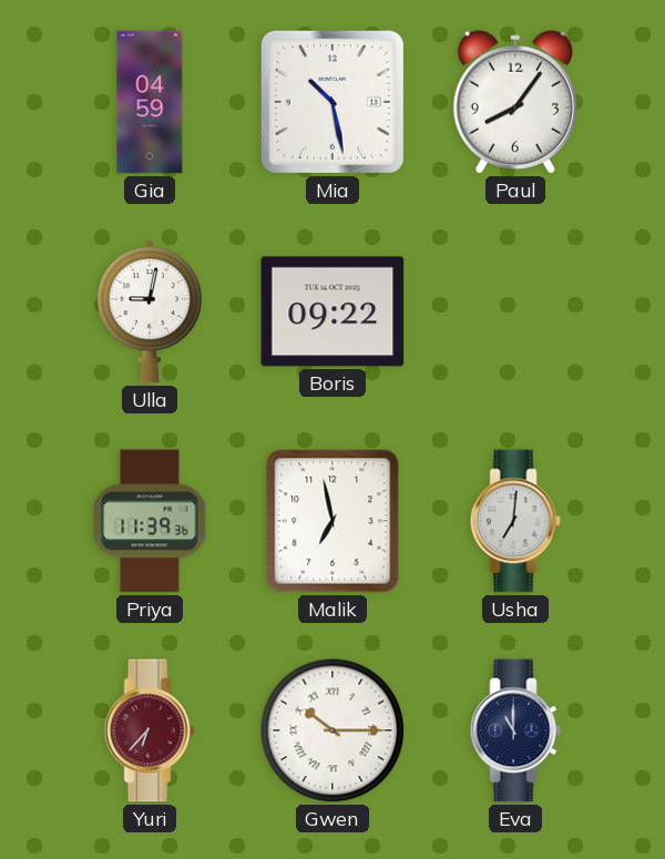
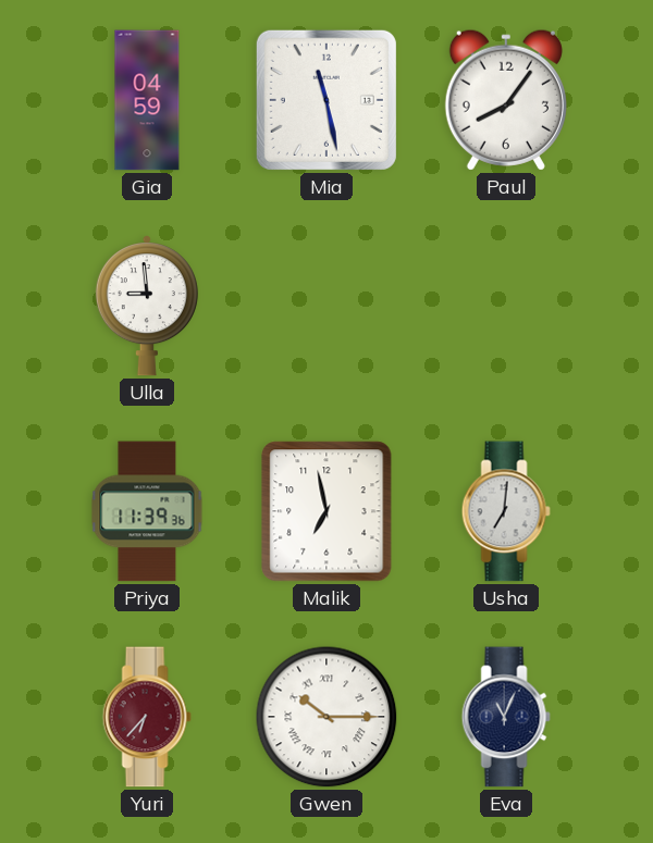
Mia: 10:28 -> 11:28
Ulla: 9:02 -> 8:59
Boris: 09:22 -> none
Eva: 11:00 -> 11:04
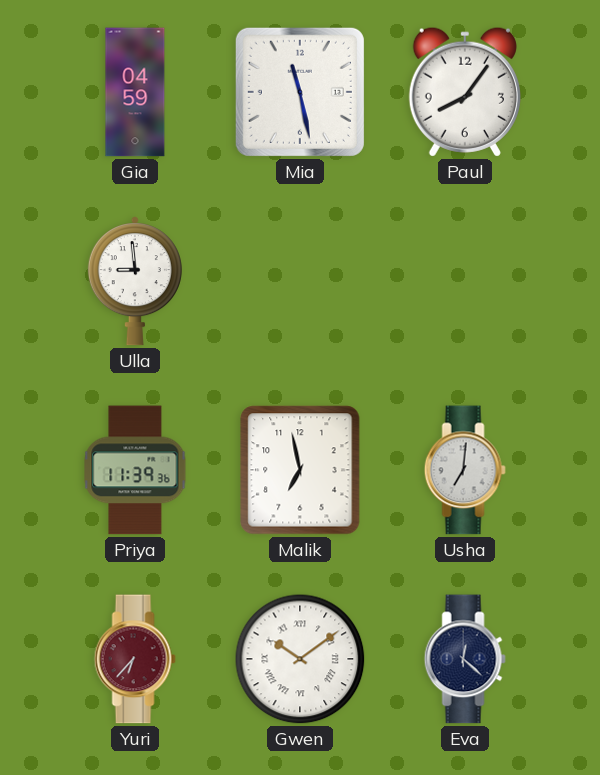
Gwen: 10:15 -> 10:09
Eva: 11:04 -> 12:22
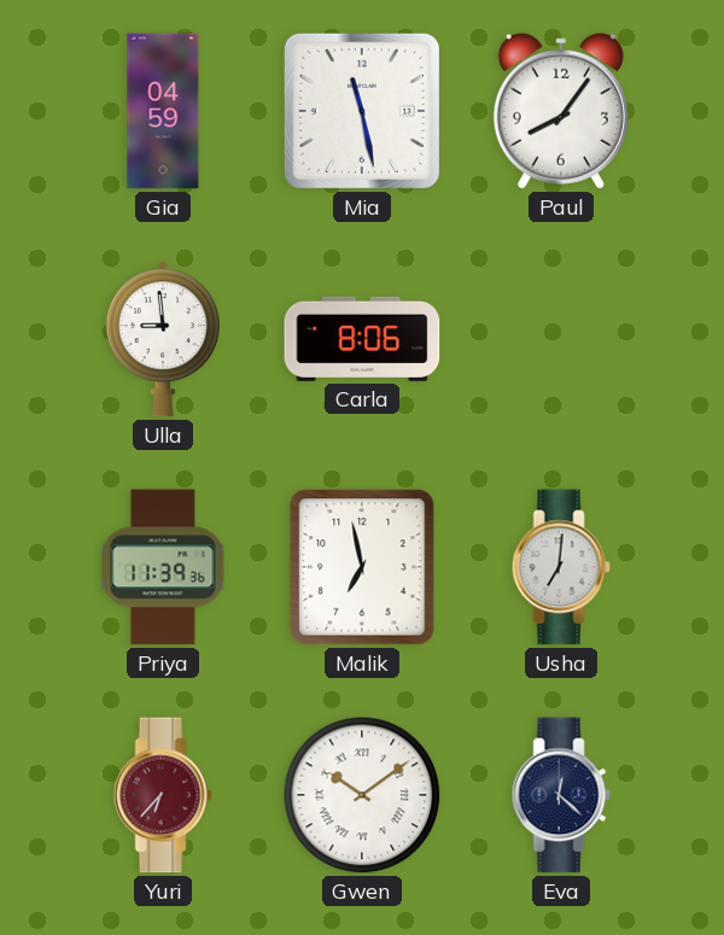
Carla: none -> 8:06
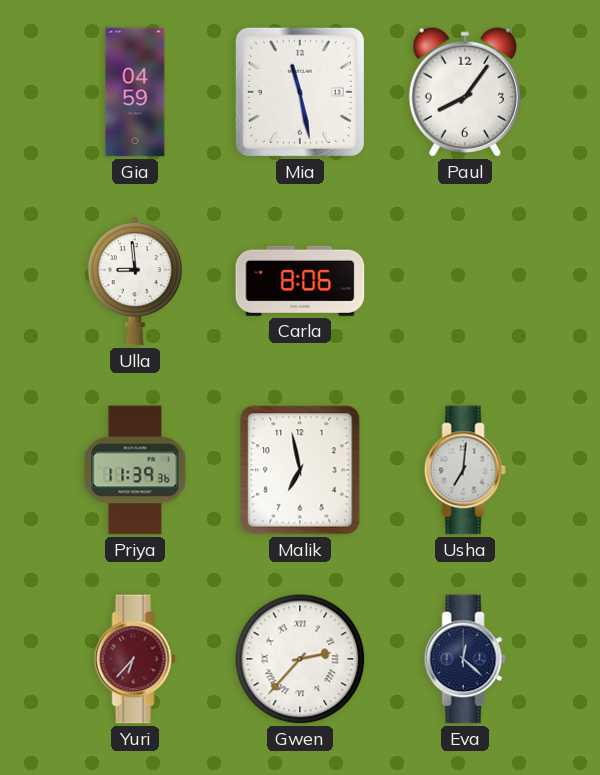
Gwen: 10:09 -> 2:37
